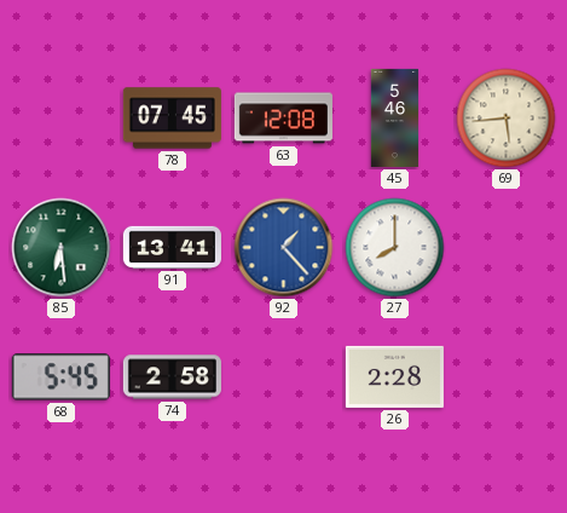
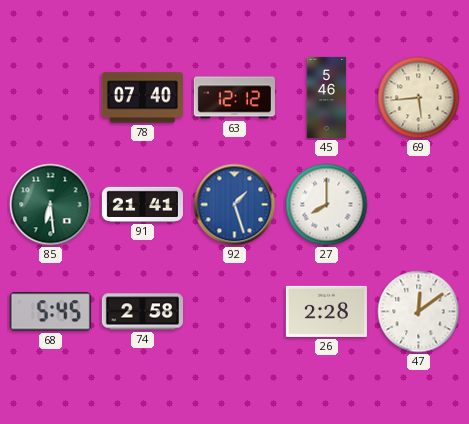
78: 07:45 -> 07:40
63: 12:08 -> 12:12
91: 13:41 -> 21:41
92: 1:23 -> 1:27
47: none -> 12:09
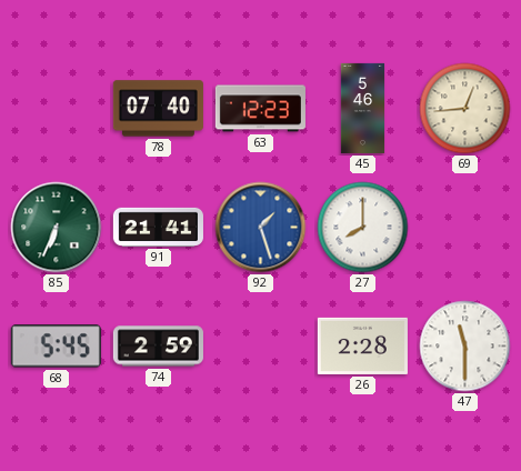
63: 12:12 -> 12:23
69: 5:44 -> 12:44
85: 6:29 -> 6:34
74: 2:58 -> 2:59
47: 12:09 -> 11:30
